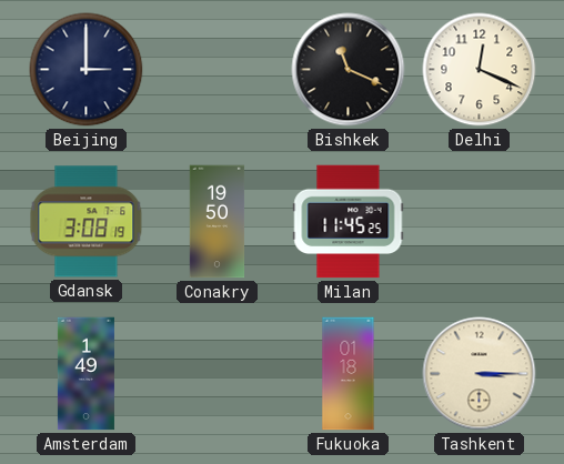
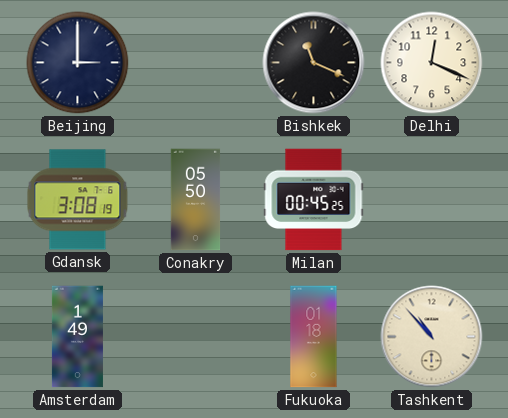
Conakry: 19:50 -> 05:50
Milan: 11:45 -> 00:45
Tashkent: 3:15 -> 10:53
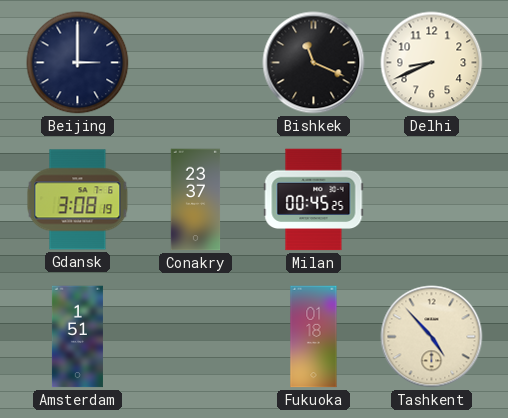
Delhi: 12:19 -> 8:41
Conakry: 05:50 -> 23:37
Amsterdam: 1:49 -> 1:51
Tashkent: 10:53 -> 4:53
